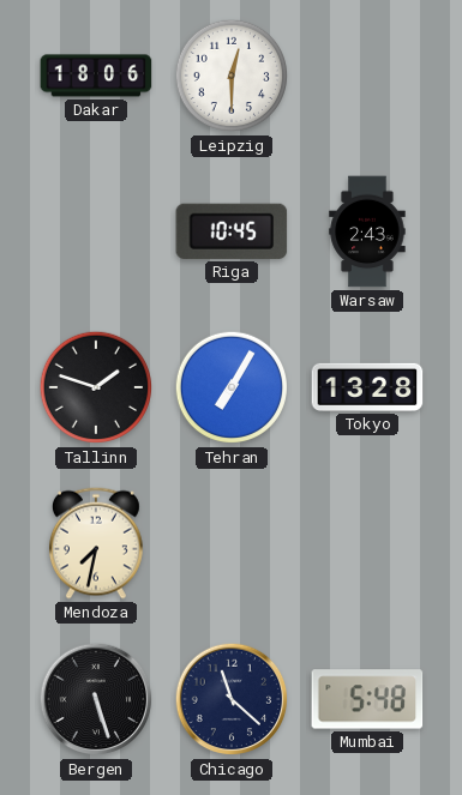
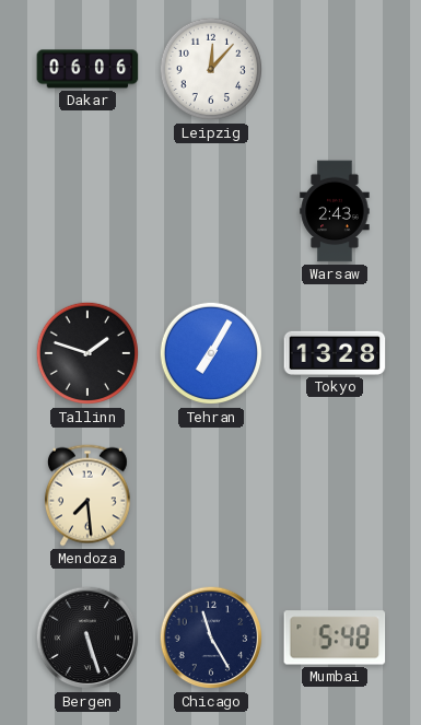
Dakar: 18:06 -> 06:06
Leipzig: 12:30 -> 12:07
Riga: 10:45 -> none
Mendoza: 7:32 -> 7:29
Chicago: 11:22 -> 11:25
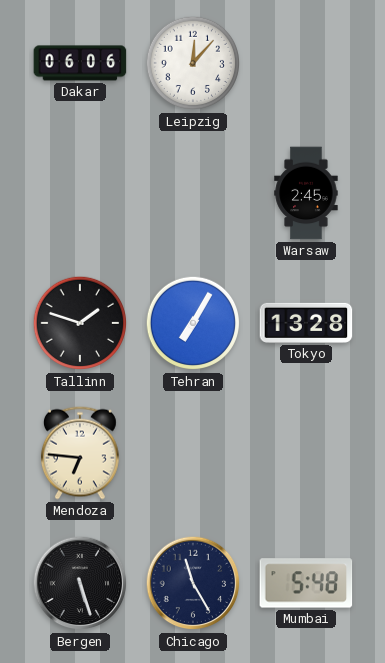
Warsaw: 2:43 -> 2:45
Mendoza: 7:29 -> 6:46
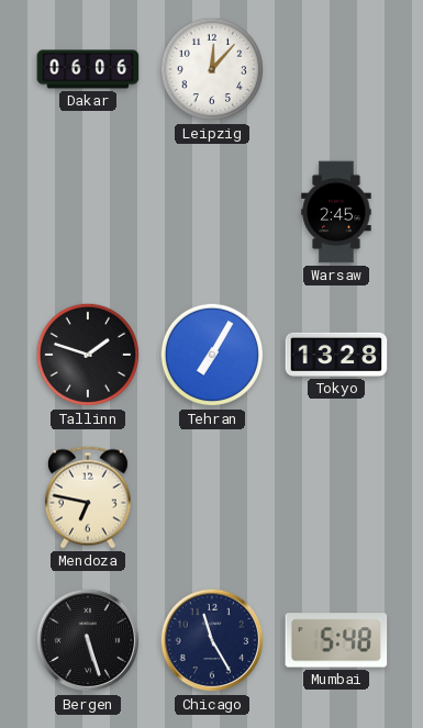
Mendoza: 6:46 -> 6:47
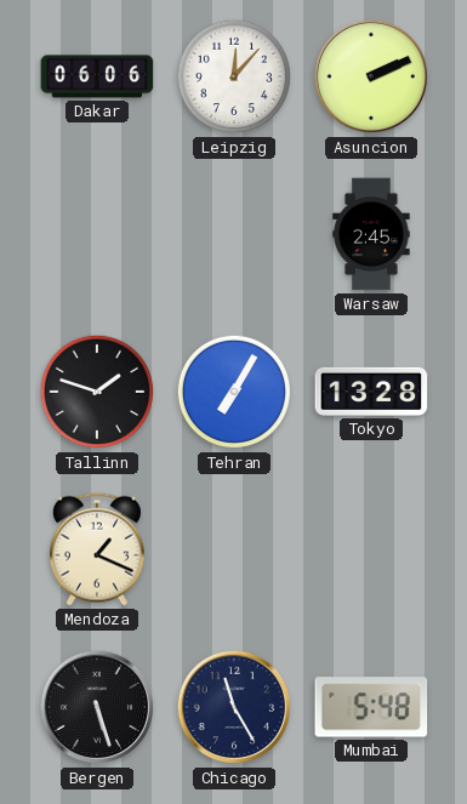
Asuncion: none -> 2:11
Mendoza: 6:47 -> 1:19
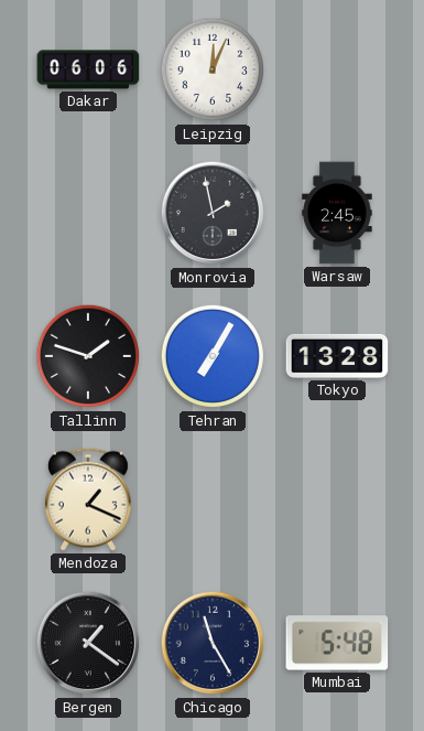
Leipzig: 12:07 -> 12:04
Asuncion: 2:11 -> none
Monrovia: none -> 1:58
Bergen: 5:27 -> 1:21
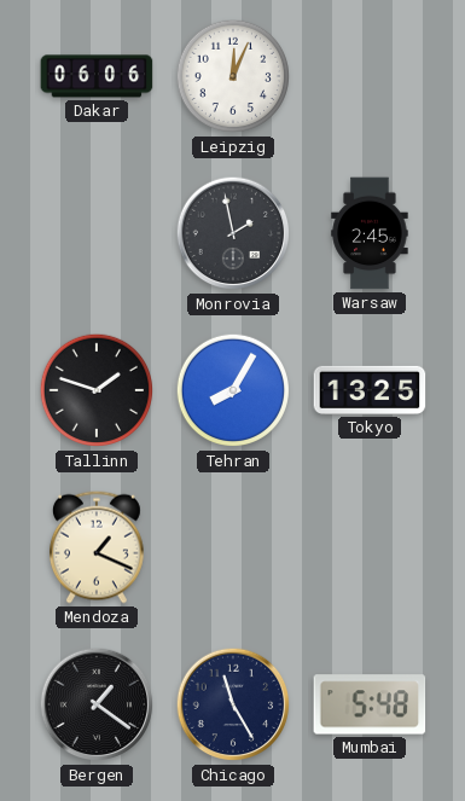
Tehran: 7:05 -> 8:05
Tokyo: 13:28 -> 13:25
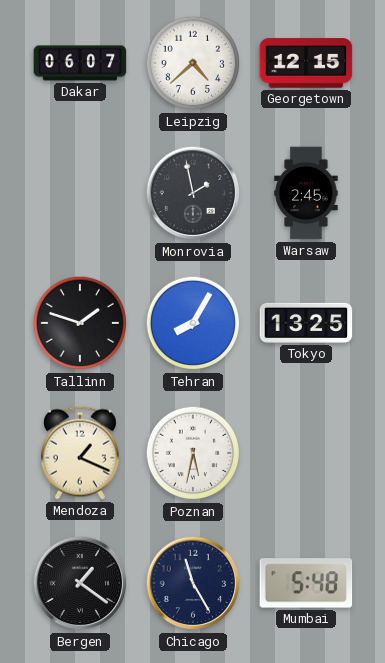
Dakar: 06:06 -> 06:07
Leipzig: 12:04 -> 4:38
Georgetown: none -> 12:15
Poznan: none -> 5:32
